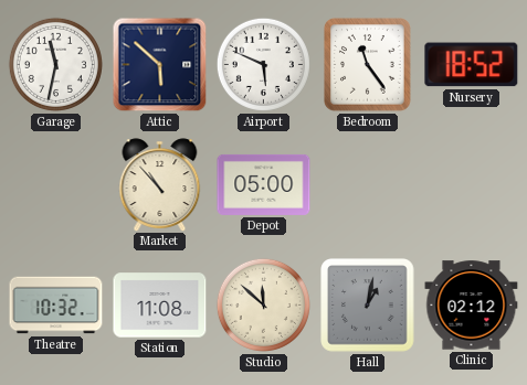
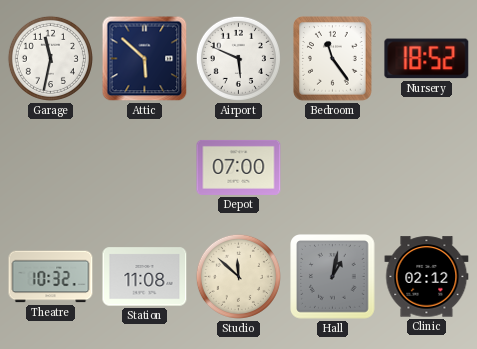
Market: 10:53 -> none
Depot: 05:00 -> 07:00
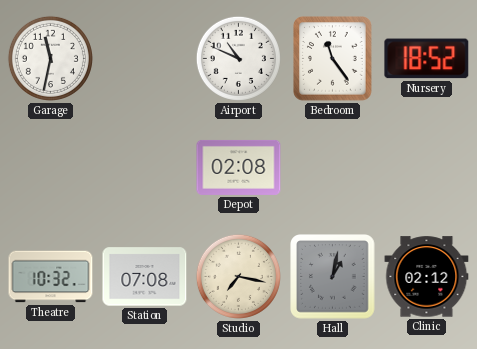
Attic: 5:52 -> none
Airport: 5:49 -> 10:49
Depot: 07:00 -> 02:08
Station: 11:08 -> 07:08
Studio: 11:52 -> 7:17
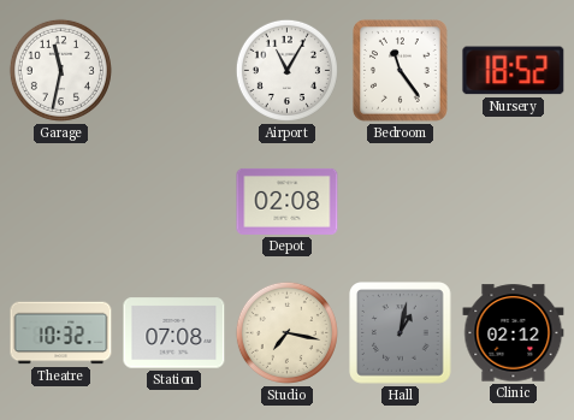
Airport: 10:49 -> 11:05
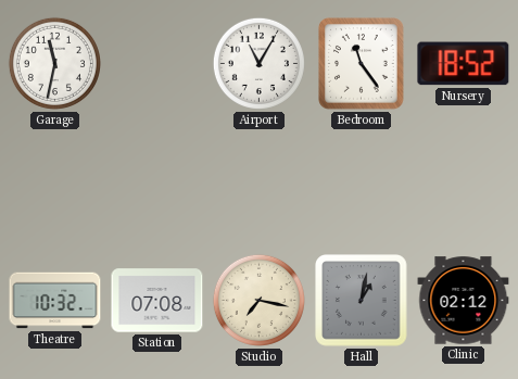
Depot: 02:08 -> none
